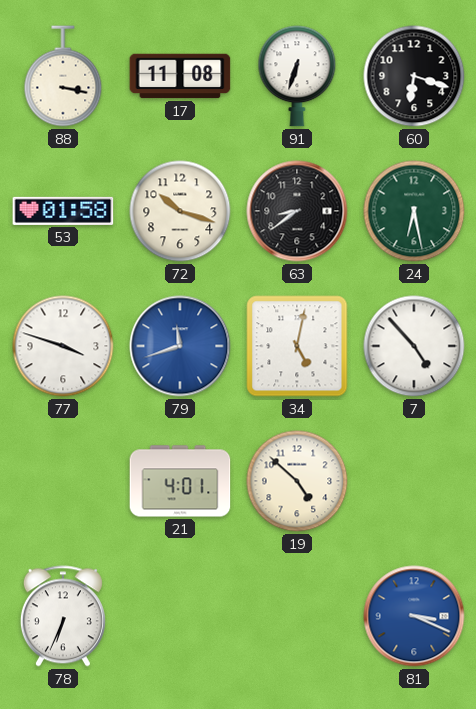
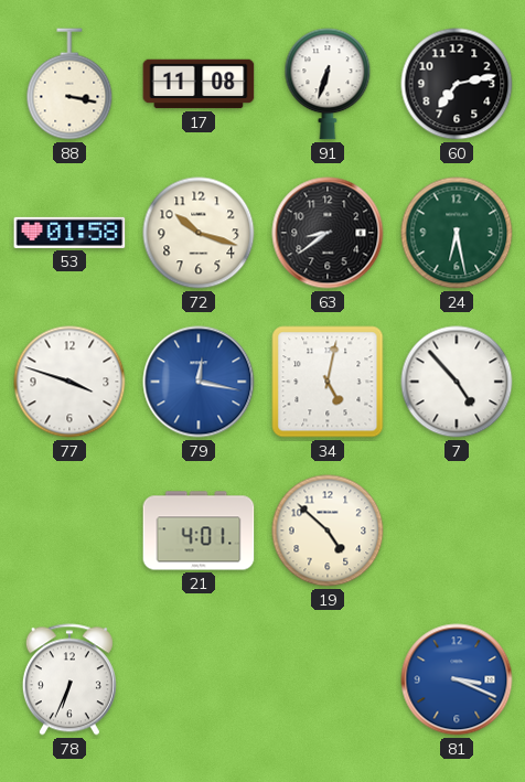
60: 6:18 -> 7:13
79: 11:42 -> 12:17
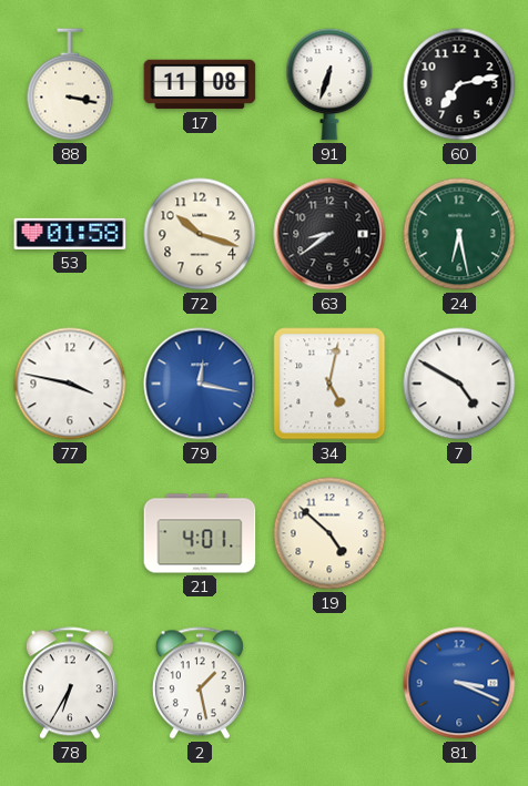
77: 3:48 -> 3:47
7: 4:53 -> 4:50
78: 6:34 -> 6:35
2: none -> 1:28
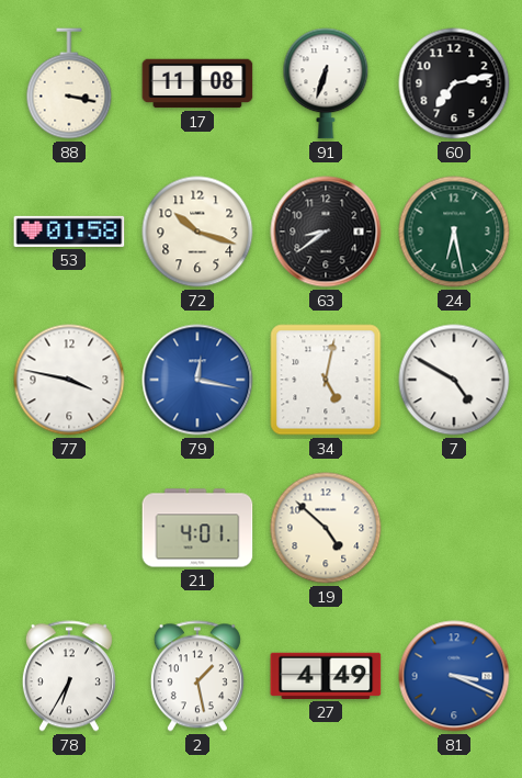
27: none -> 4:49
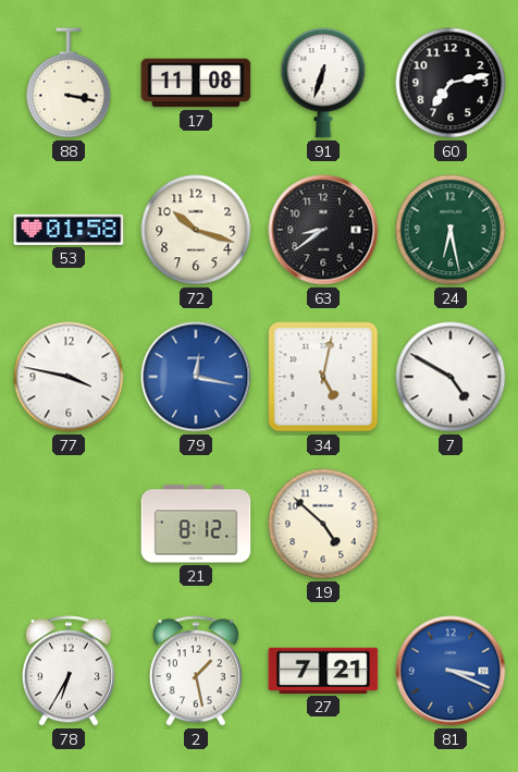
21: 4:01 -> 8:12
27: 4:49 -> 7:21
